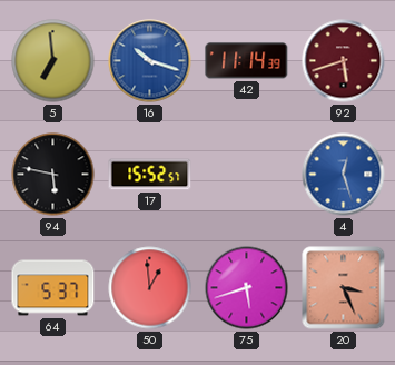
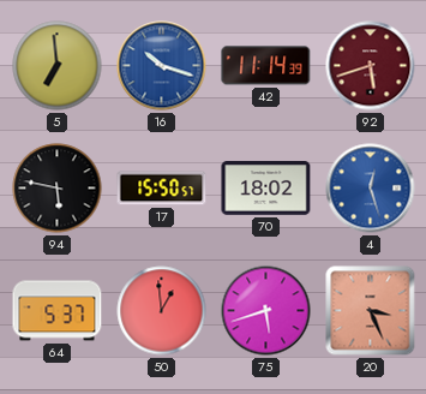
17: 15:52 -> 15:50
70: none -> 18:02
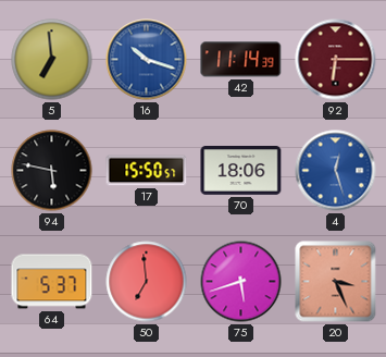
92: 5:42 -> 6:15
70: 18:02 -> 18:06
50: 12:59 -> 6:59
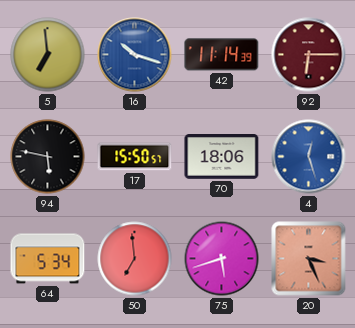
64: 5:37 -> 5:34
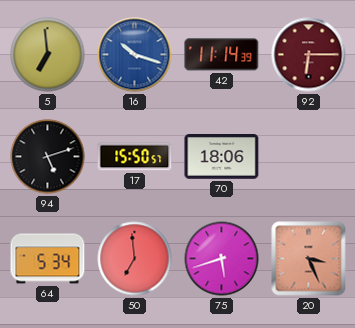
94: 5:47 -> 5:12
4: 12:27 -> none
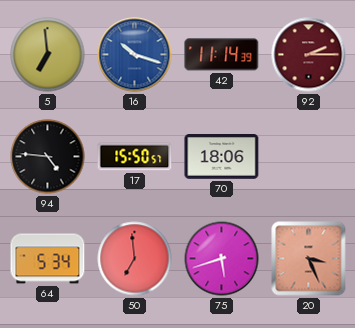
92: 6:15 -> 2:15
94: 5:12 -> 4:46
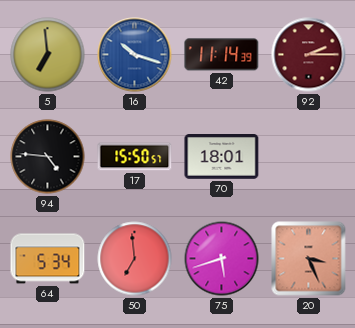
70: 18:06 -> 18:01
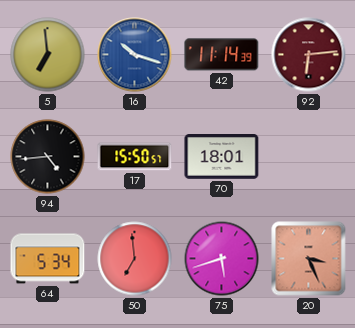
92: 2:15 -> 6:14
94: 4:46 -> 4:44
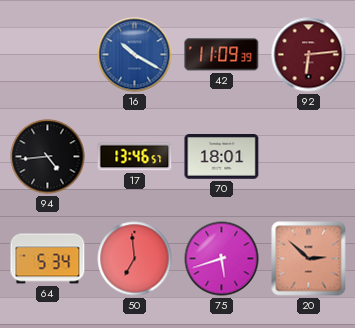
5: 6:59 -> none
16: 10:18 -> 10:20
42: 11:14 -> 11:09
17: 15:50 -> 13:46
20: 3:26 -> 2:52
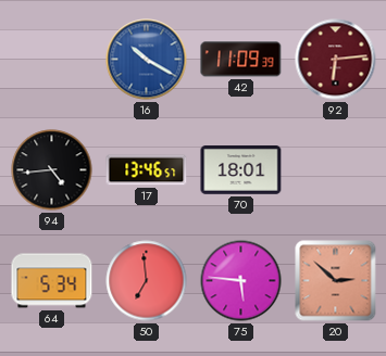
75: 5:42 -> 5:46
